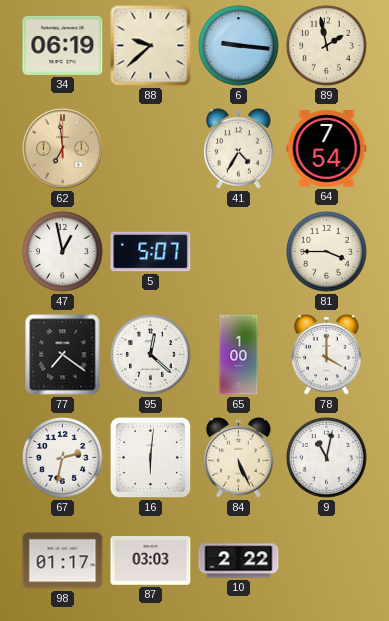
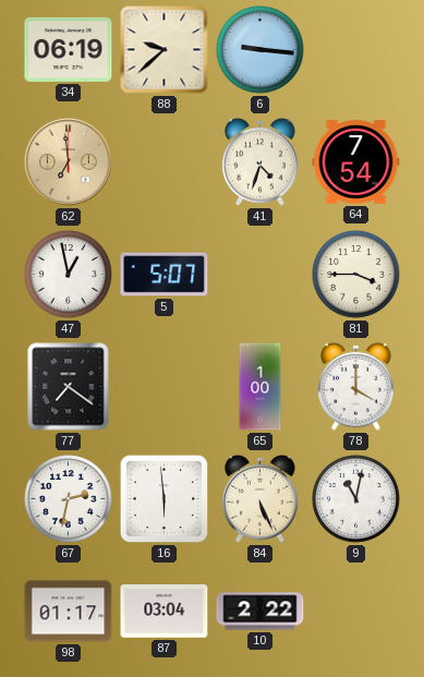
89: 1:58 -> none
41: 4:35 -> 4:33
95: 12:22 -> none
16: 6:01 -> 5:59
87: 03:03 -> 03:04
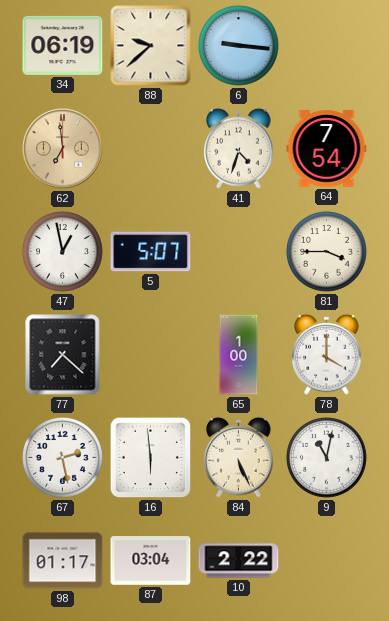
77: 7:21 -> 7:22
67: 2:32 -> 2:28
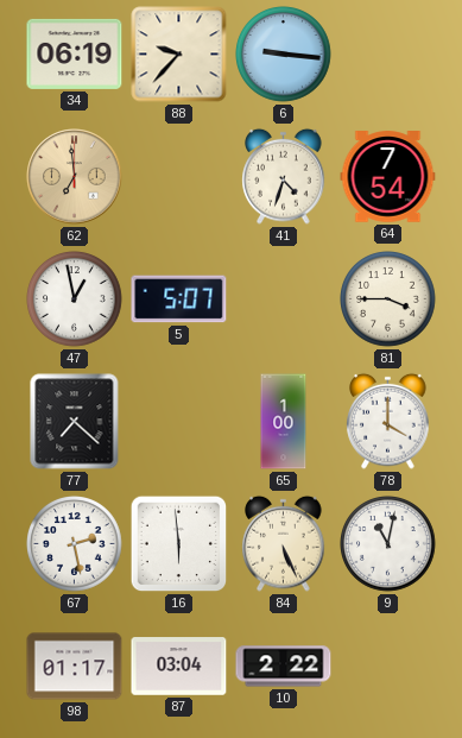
88: 9:38 -> 9:37
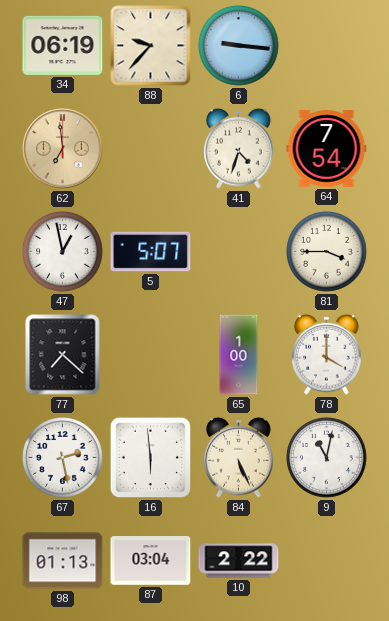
98: 01:17 -> 01:13
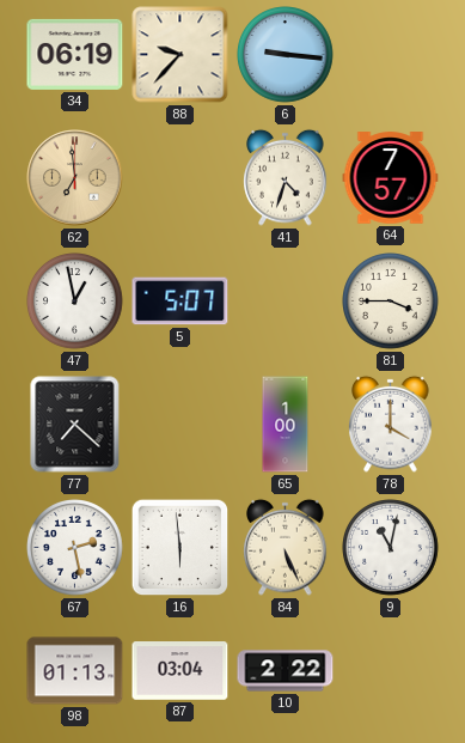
64: 7:54 -> 7:57
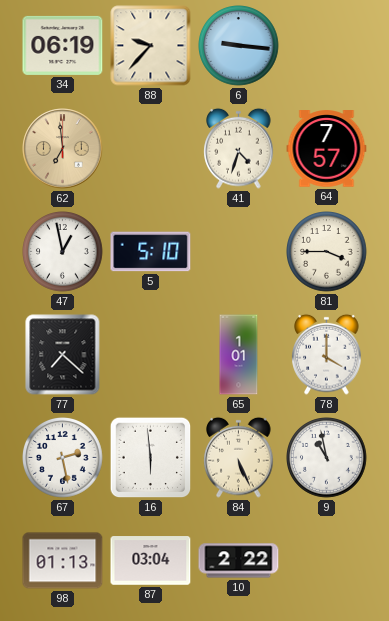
5: 5:07 -> 5:10
65: 1:00 -> 1:01
9: 11:02 -> 10:58
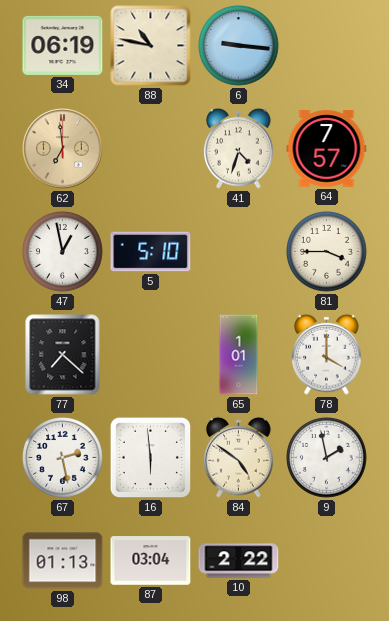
88: 9:37 -> 10:47
84: 5:26 -> 4:51
9: 10:58 -> 1:58
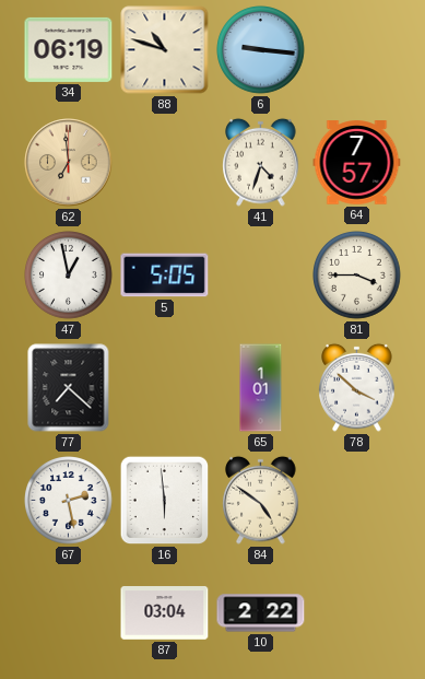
88: 10:47 -> 10:48
5: 5:10 -> 5:05
78: 4:00 -> 3:52
9: 1:58 -> none
98: 01:13 -> none
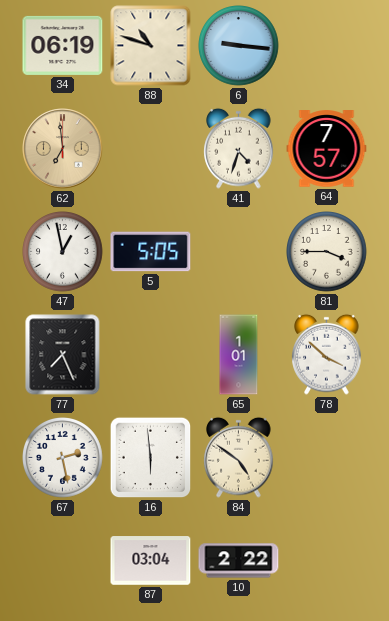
77: 7:22 -> 7:26
